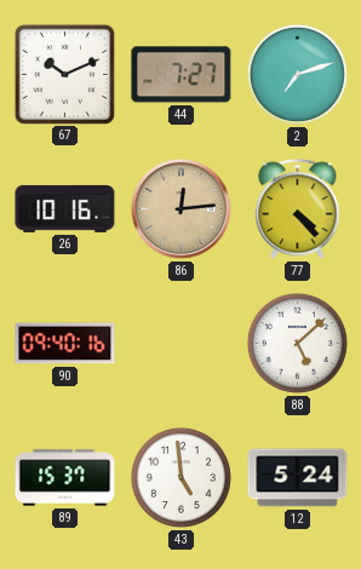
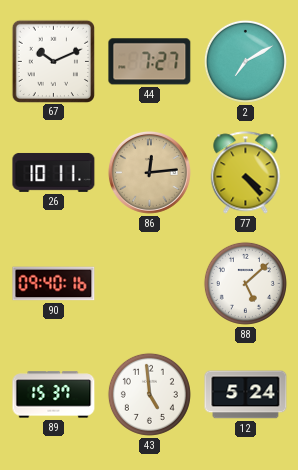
2: 7:12 -> 7:10
26: 10:16 -> 10:11
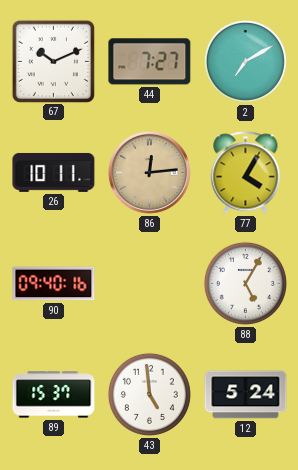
77: 4:23 -> 4:05
88: 5:08 -> 5:05
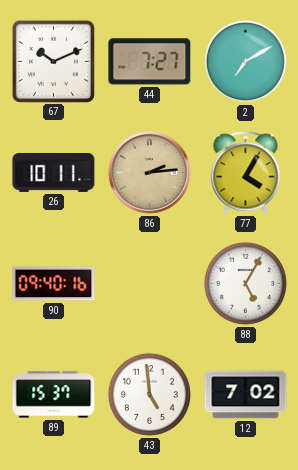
86: 12:14 -> 2:14
12: 5:24 -> 7:02
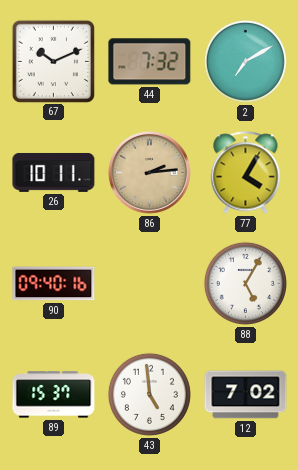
44: 7:27 -> 7:32
